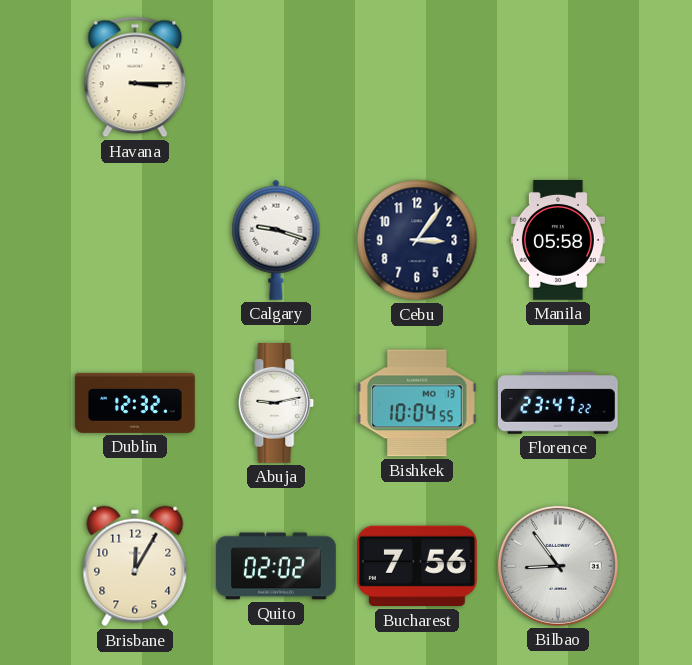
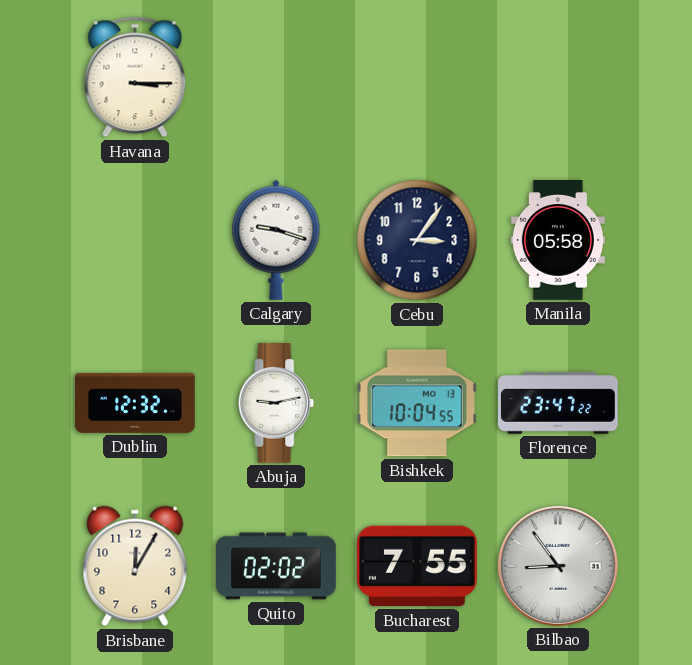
Bucharest: 7:56 -> 7:55
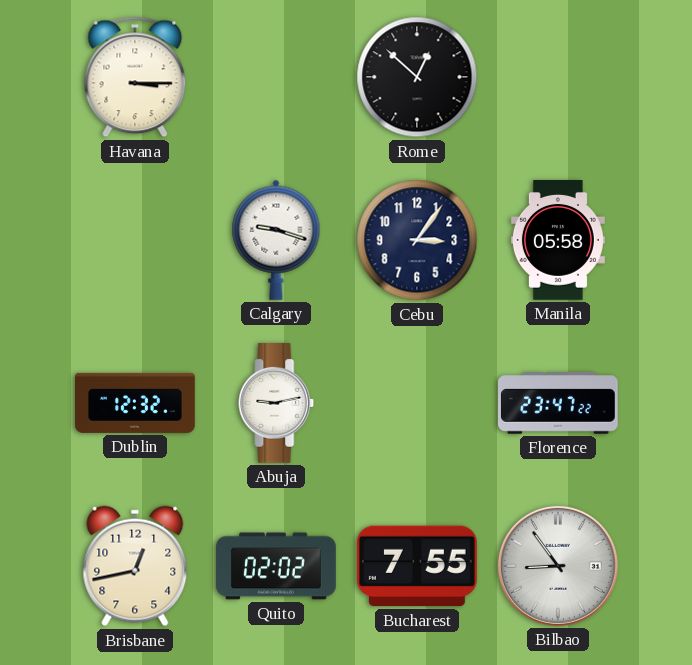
Rome: none -> 12:52
Bishkek: 10:04 -> none
Brisbane: 12:05 -> 12:43
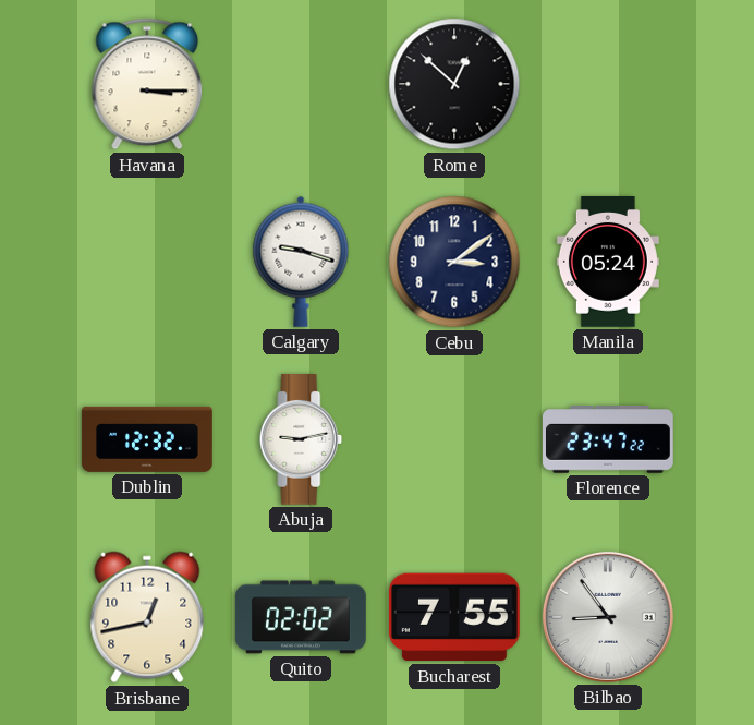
Cebu: 3:06 -> 3:09
Manila: 05:58 -> 05:24
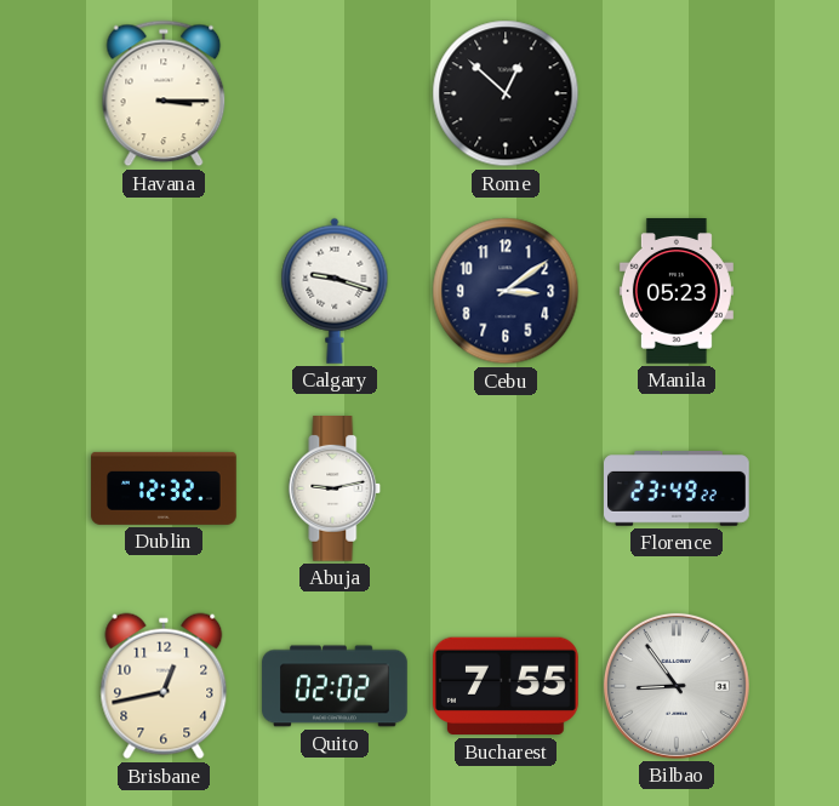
Manila: 05:24 -> 05:23
Florence: 23:47 -> 23:49
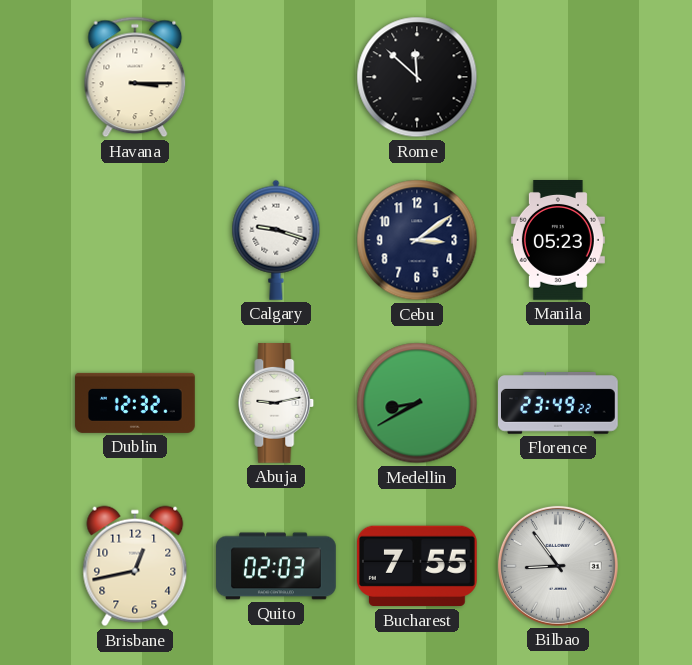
Rome: 12:52 -> 11:52
Medellin: none -> 8:40
Quito: 02:02 -> 02:03
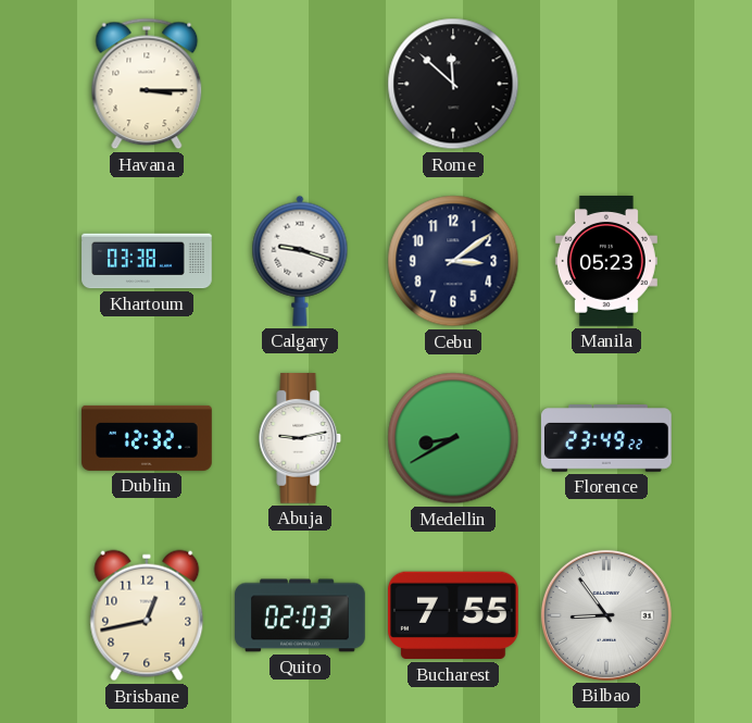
Khartoum: none -> 03:38
